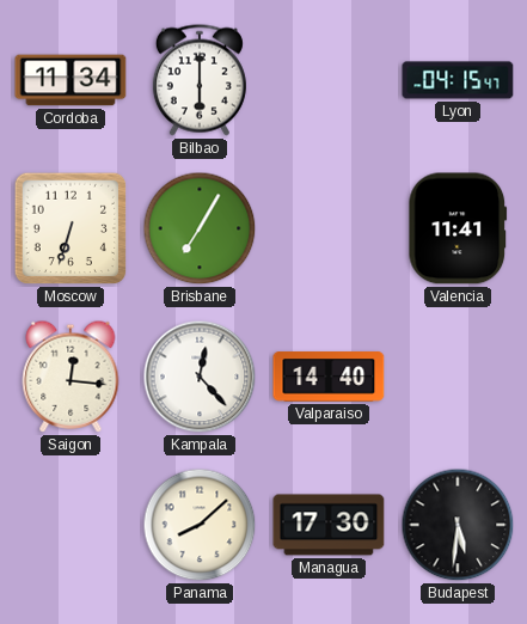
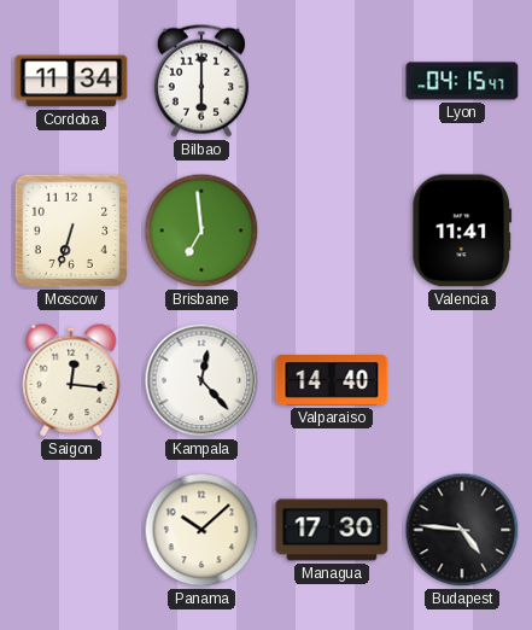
Brisbane: 7:05 -> 6:59
Panama: 8:08 -> 10:08
Budapest: 5:31 -> 4:46
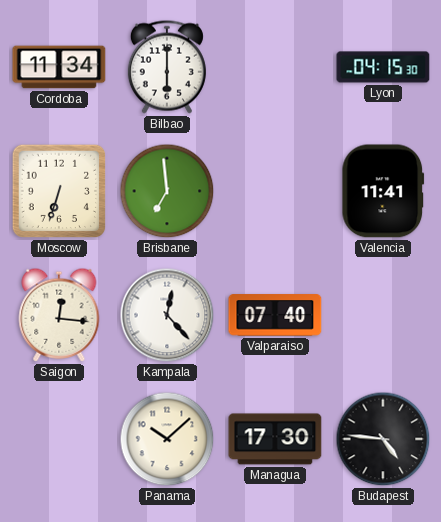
Lyon: 04:15:47 -> 04:15:30
Valparaiso: 14:40 -> 07:40
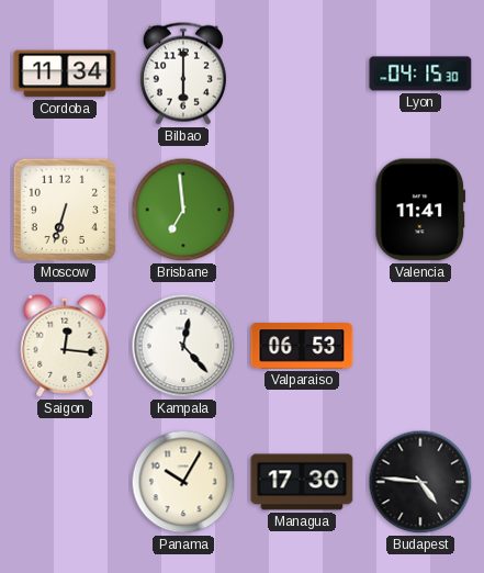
Valparaiso: 07:40 -> 06:53
Panama: 10:08 -> 10:05
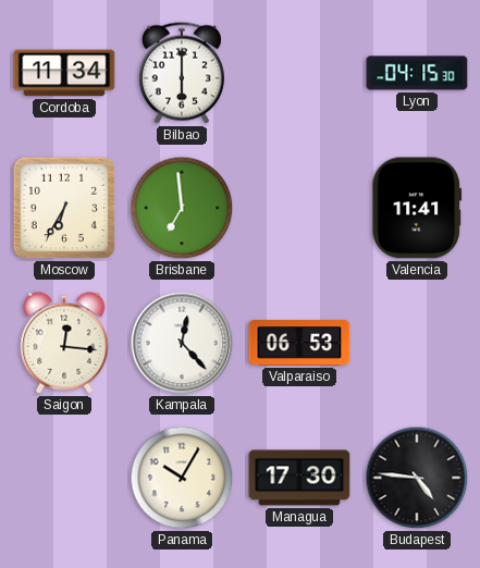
Moscow: 6:33 -> 6:35
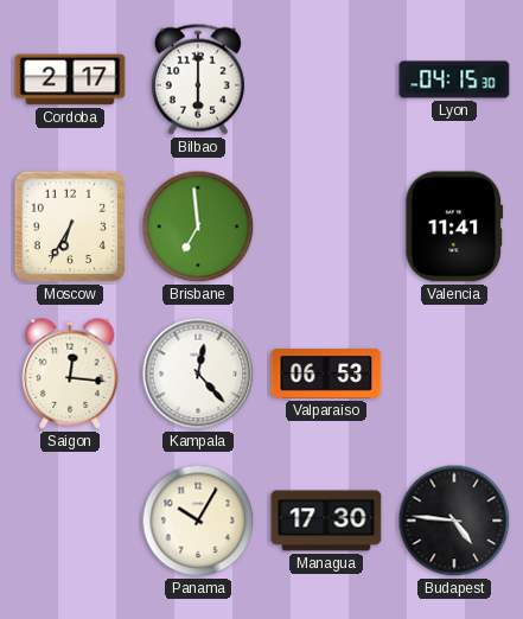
Cordoba: 11:34 -> 2:17
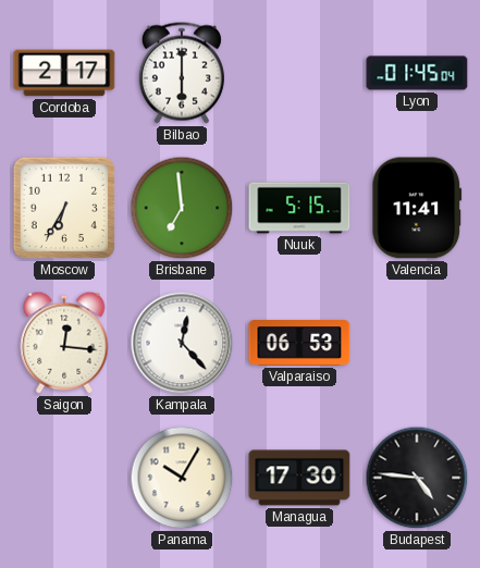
Lyon: 04:15 -> 01:45
Nuuk: none -> 5:15
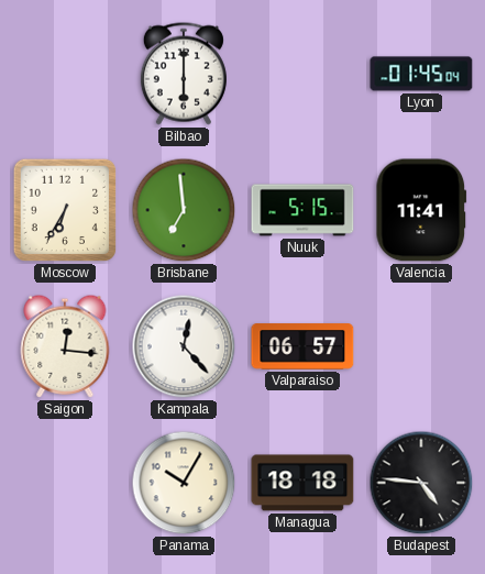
Cordoba: 2:17 -> none
Valparaiso: 06:53 -> 06:57
Managua: 17:30 -> 18:18
